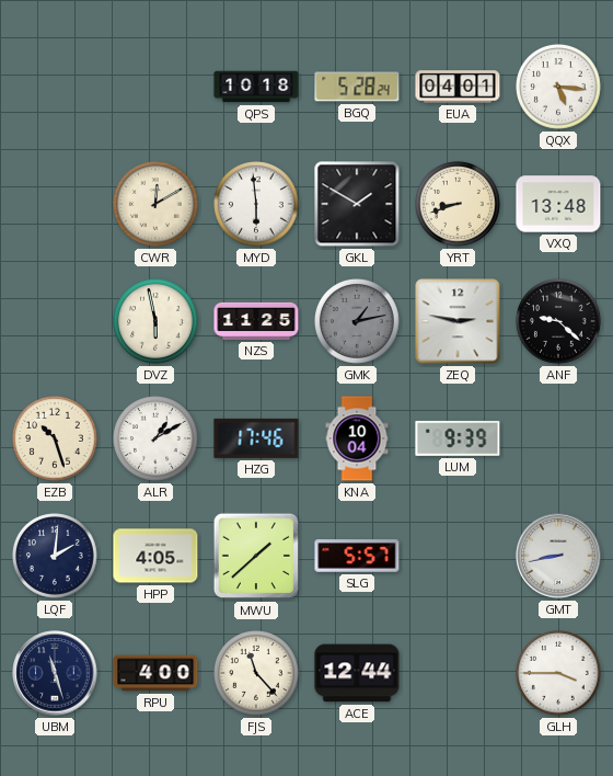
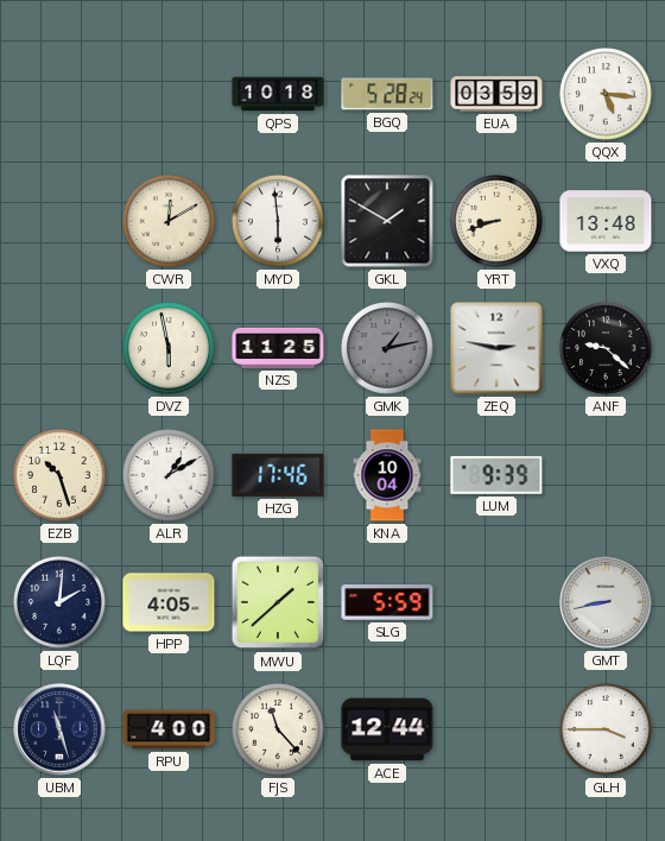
EUA: 04:01 -> 03:59
SLG: 5:57 -> 5:59
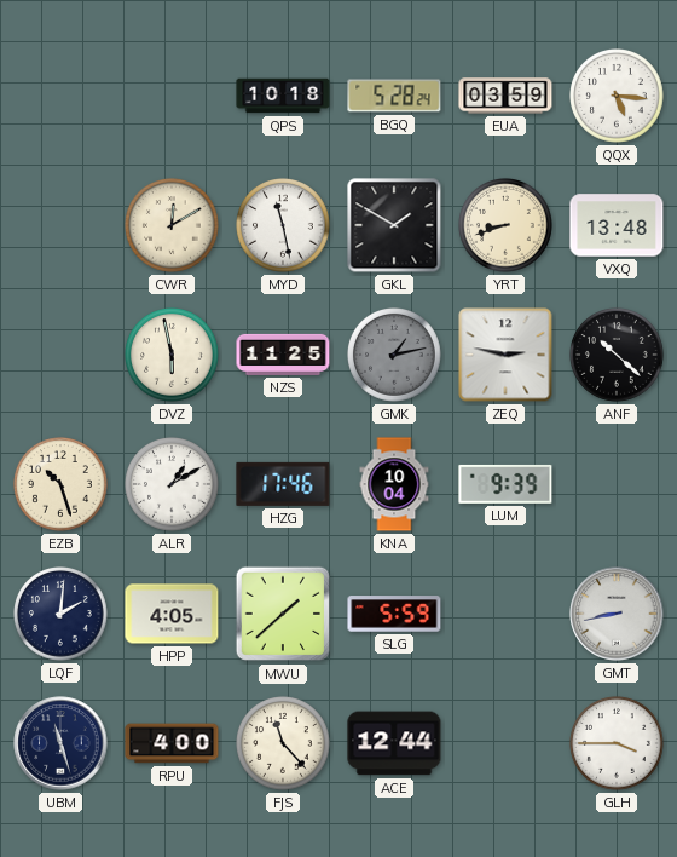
MYD: 5:59 -> 11:28
ANF: 9:22 -> 10:22
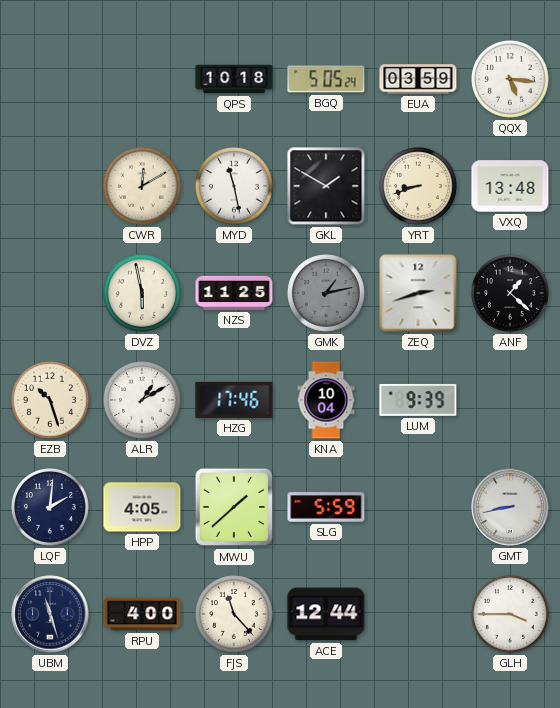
BGQ: 5:28 -> 5:05
ZEQ: 2:47 -> 2:42
ANF: 10:22 -> 1:22
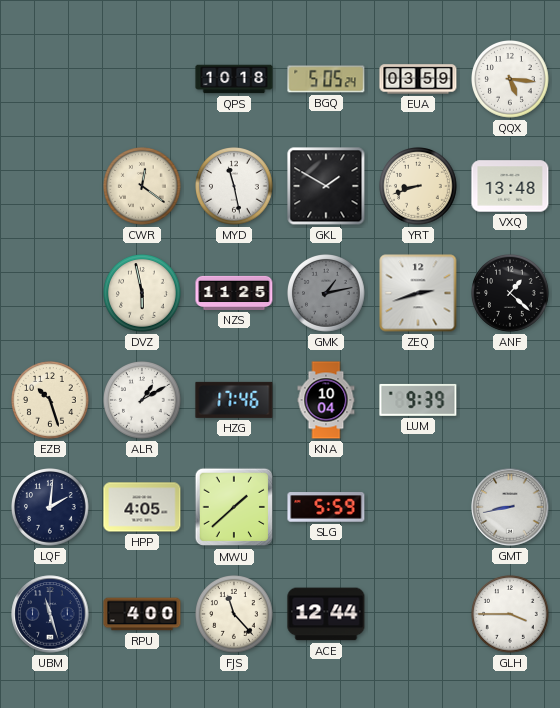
CWR: 12:10 -> 12:21
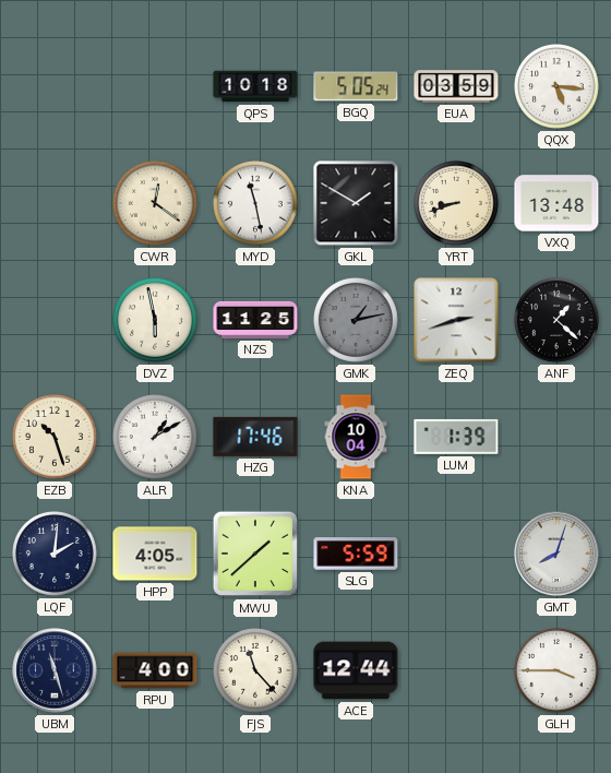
LUM: 9:39 -> 1:39
GMT: 8:43 -> 8:03
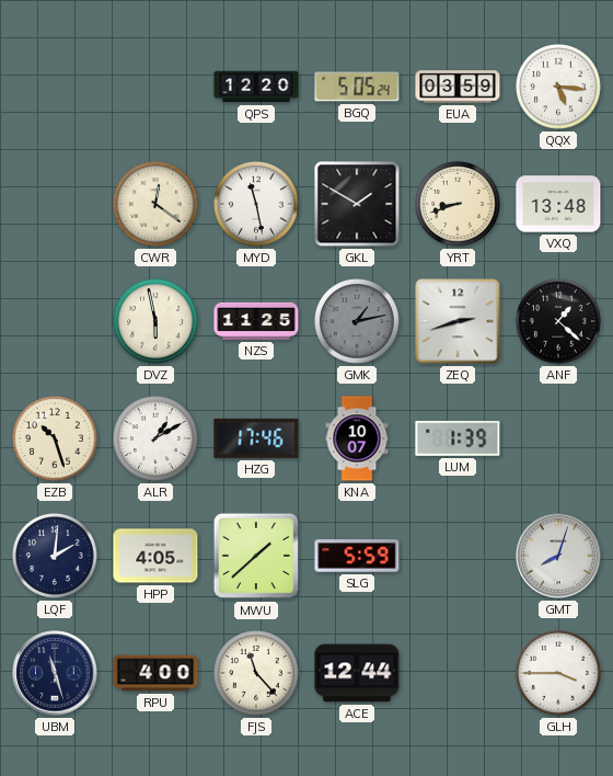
QPS: 10:18 -> 12:20
KNA: 10:04 -> 10:07
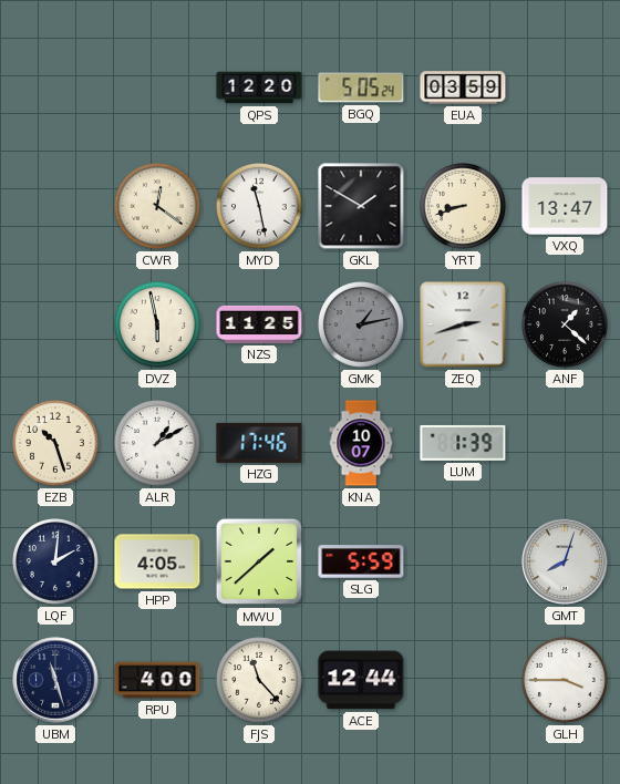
QQX: 5:16 -> none
VXQ: 13:48 -> 13:47
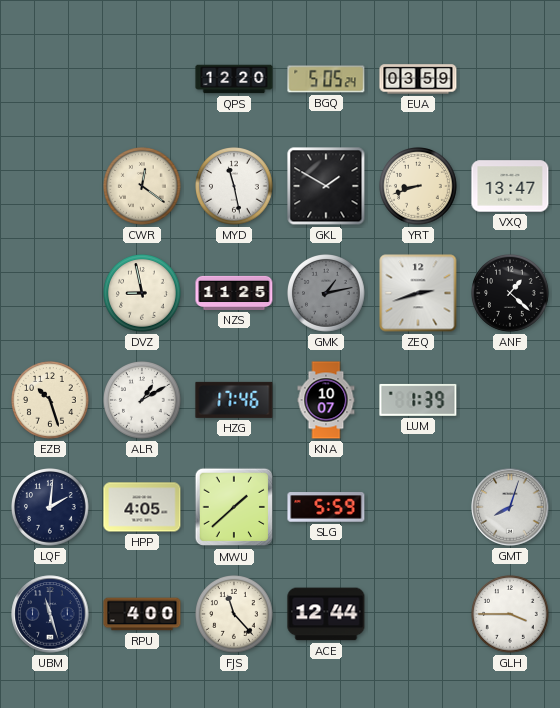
DVZ: 5:58 -> 8:58
